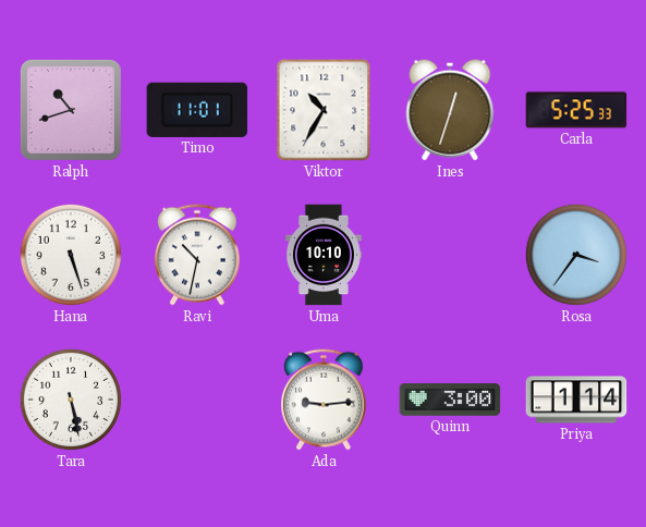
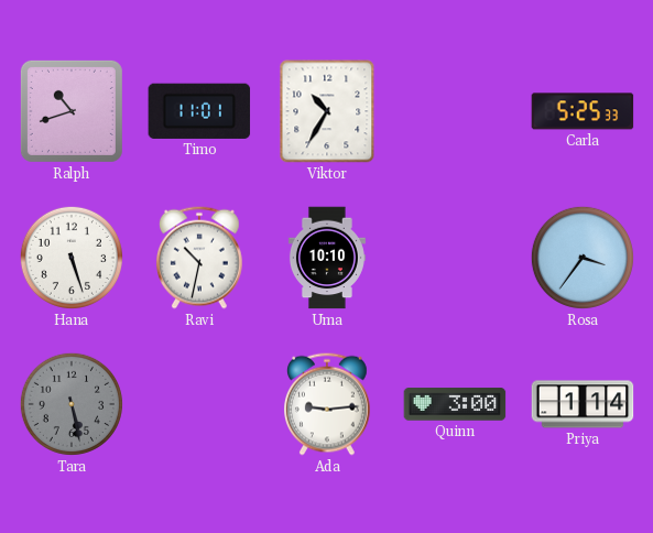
Ines: 12:33 -> none
Tara dial: white -> grey
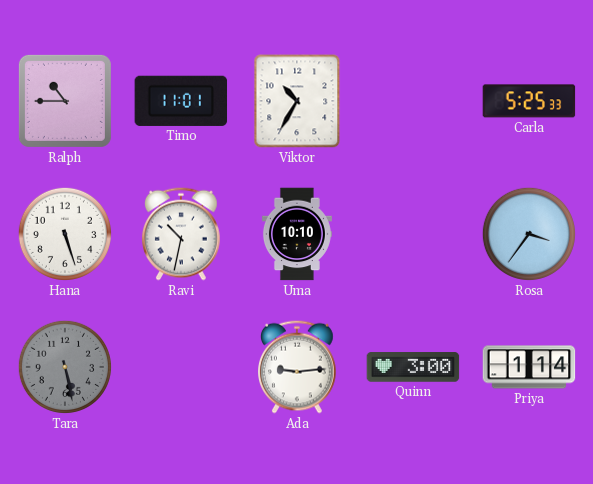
Ralph: 10:42 -> 10:45
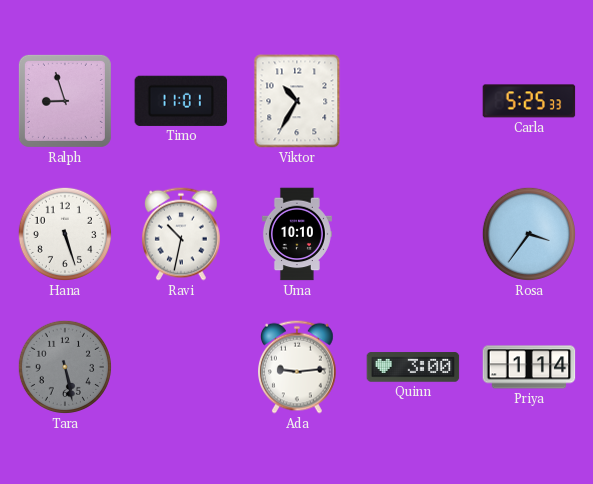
Ralph: 10:45 -> 8:57
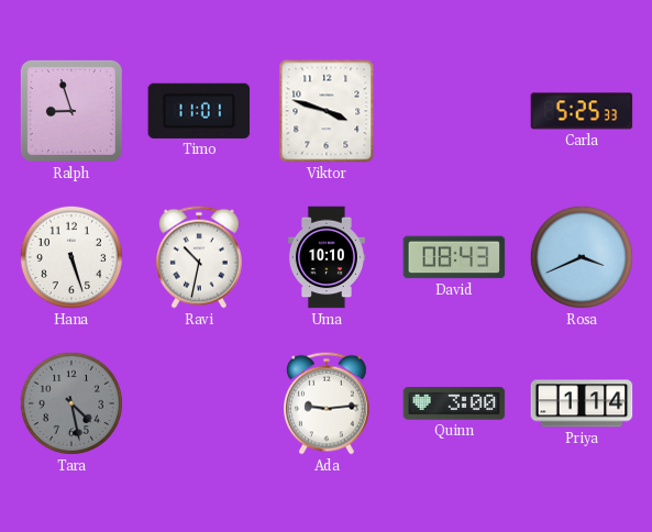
Viktor: 10:35 -> 3:48
David: none -> 08:43
Rosa: 3:36 -> 3:41
Tara: 5:28 -> 4:28
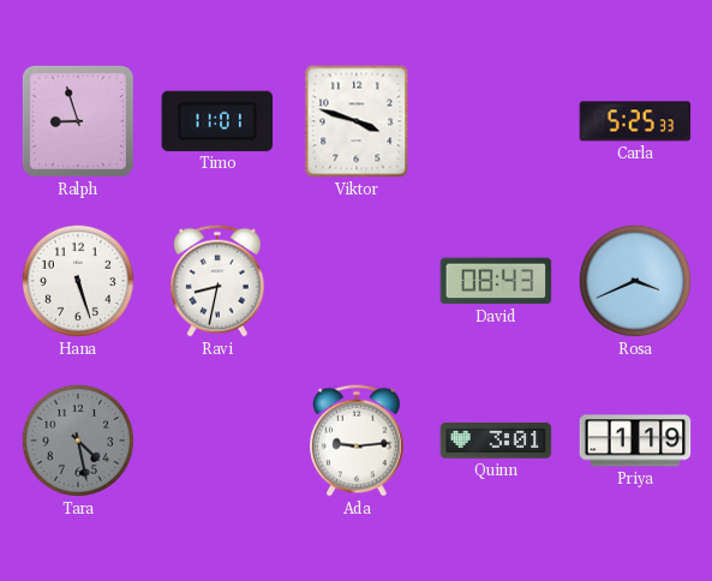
Ravi: 10:32 -> 8:32
Uma: 10:10 -> none
Quinn: 3:00 -> 3:01
Priya: 1:14 -> 1:19
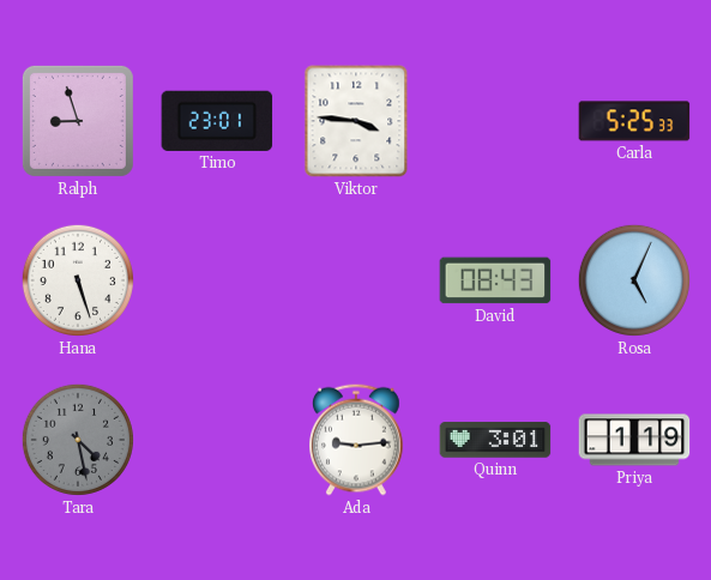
Timo: 11:01 -> 23:01
Viktor: 3:48 -> 3:46
Ravi: 8:32 -> none
Rosa: 3:41 -> 5:04
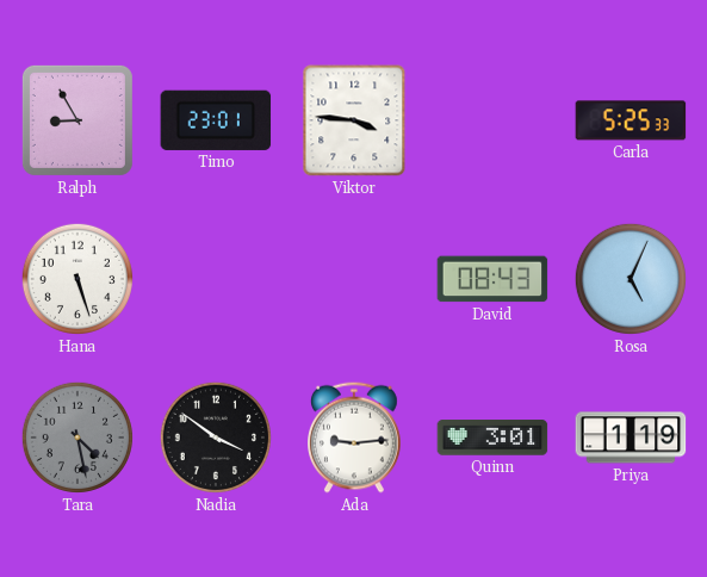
Ralph: 8:57 -> 8:55
Nadia: none -> 3:51
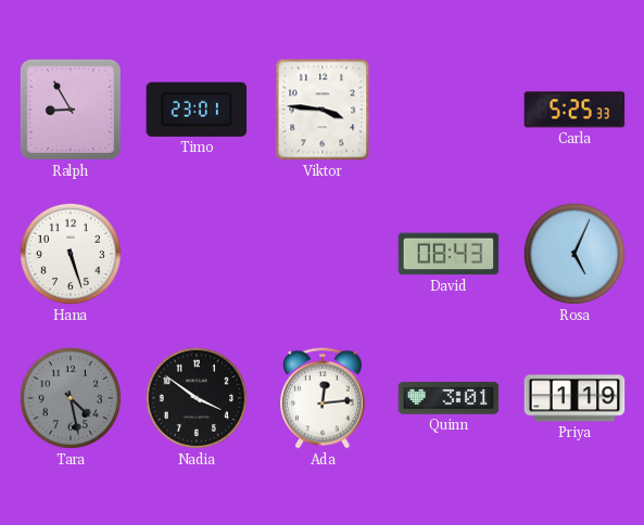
Ada: 9:14 -> 12:14
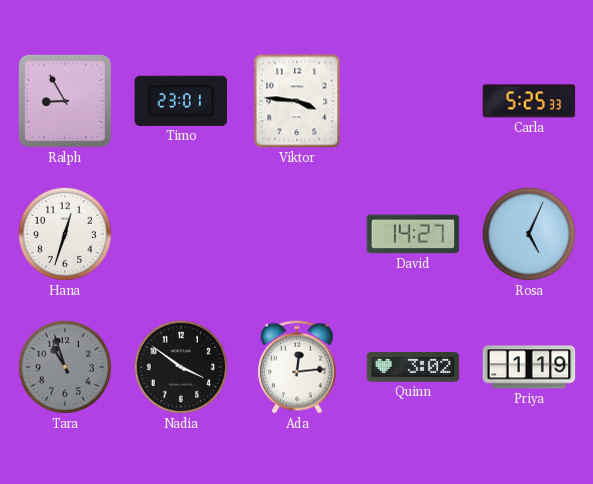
Hana: 5:27 -> 12:33
David: 08:43 -> 14:27
Tara: 4:28 -> 10:57
Quinn: 3:01 -> 3:02
